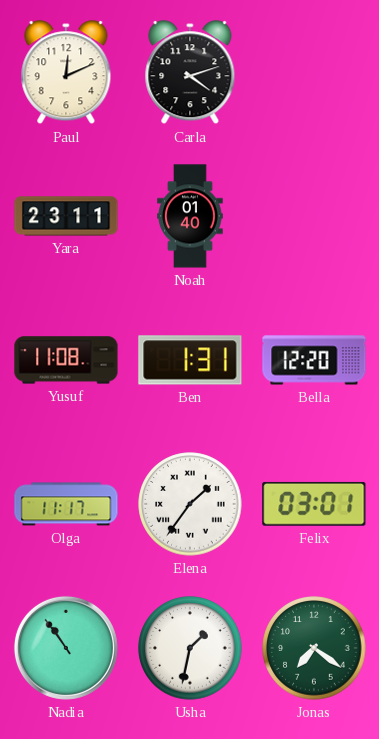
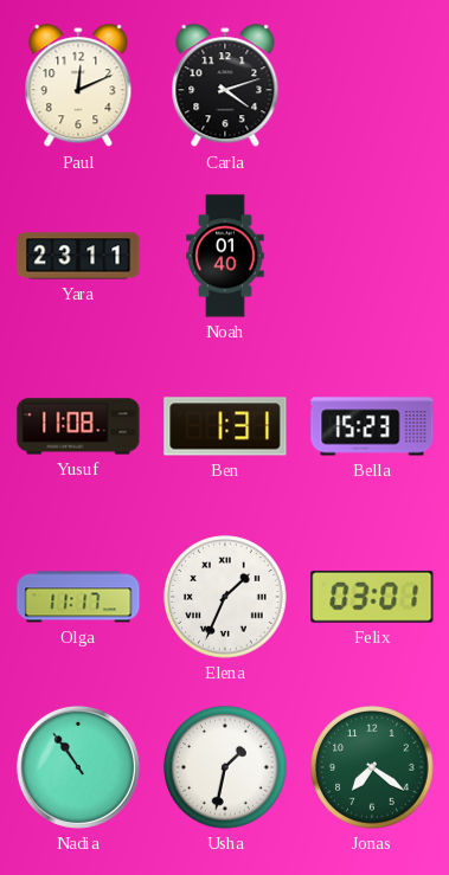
Bella: 12:20 -> 15:23
Elena: 1:36 -> 1:34
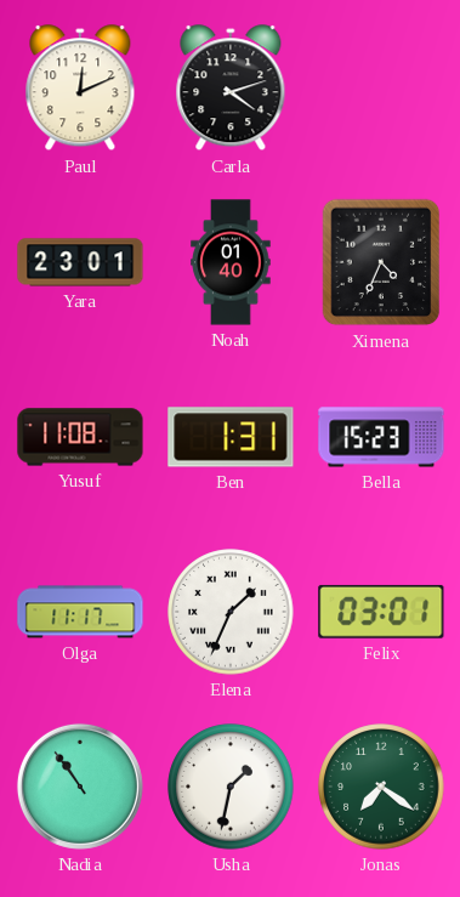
Yara: 23:11 -> 23:01
Ximena: none -> 4:34
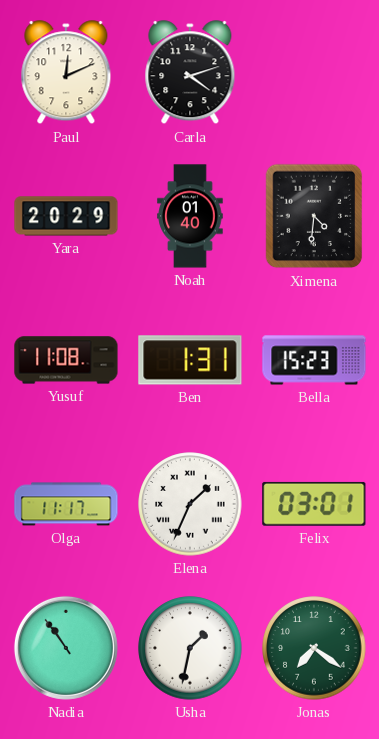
Yara: 23:01 -> 20:29
Ximena: 4:34 -> 4:31
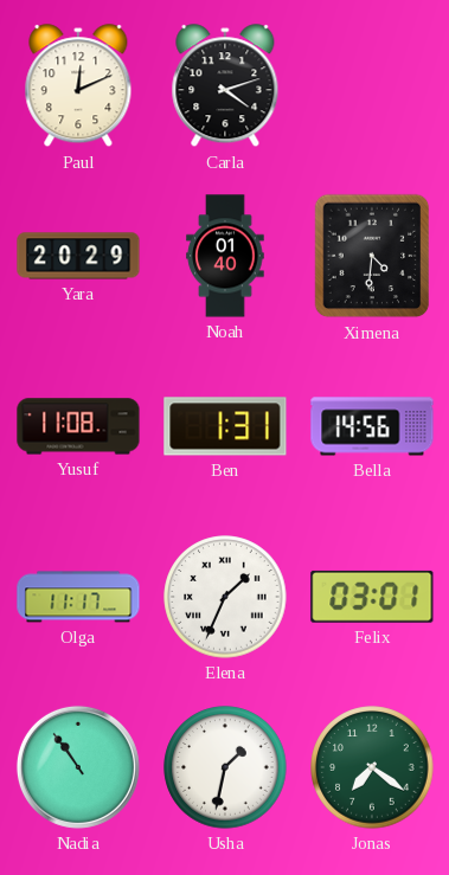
Bella: 15:23 -> 14:56
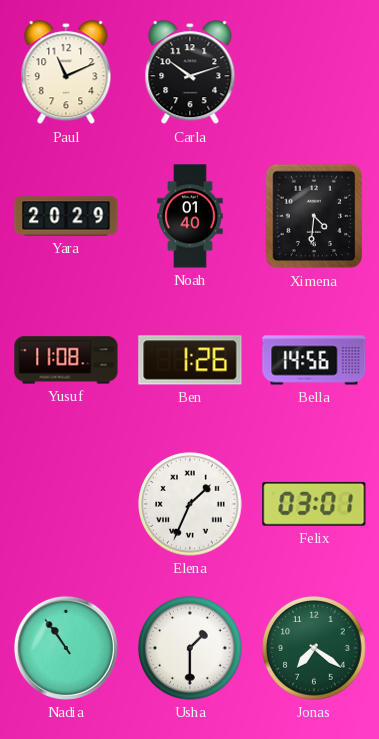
Paul: 12:11 -> 11:11
Carla: 4:12 -> 10:12
Ben: 1:31 -> 1:26
Olga: 11:17 -> none
Usha: 1:32 -> 1:30
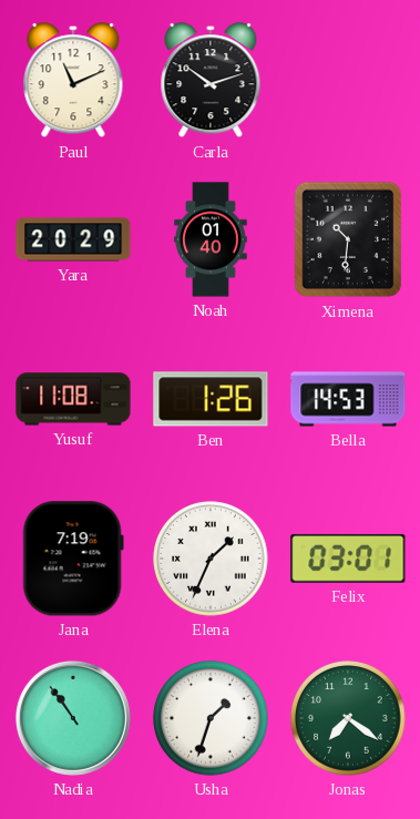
Ximena: 4:31 -> 10:31
Bella: 14:56 -> 14:53
Jana: none -> 7:19
Usha: 1:30 -> 1:33
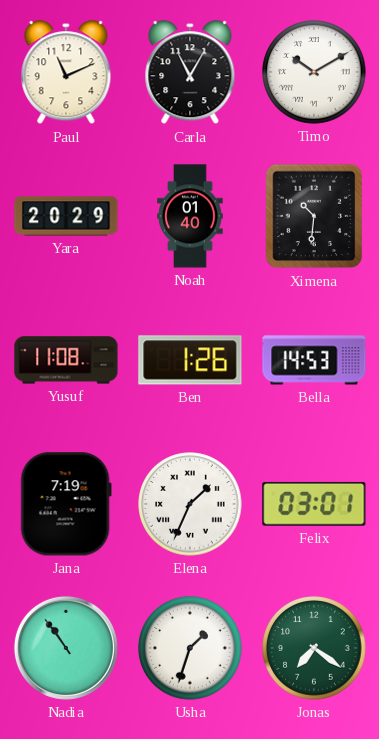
Carla: 10:12 -> 11:05
Timo: none -> 10:10
